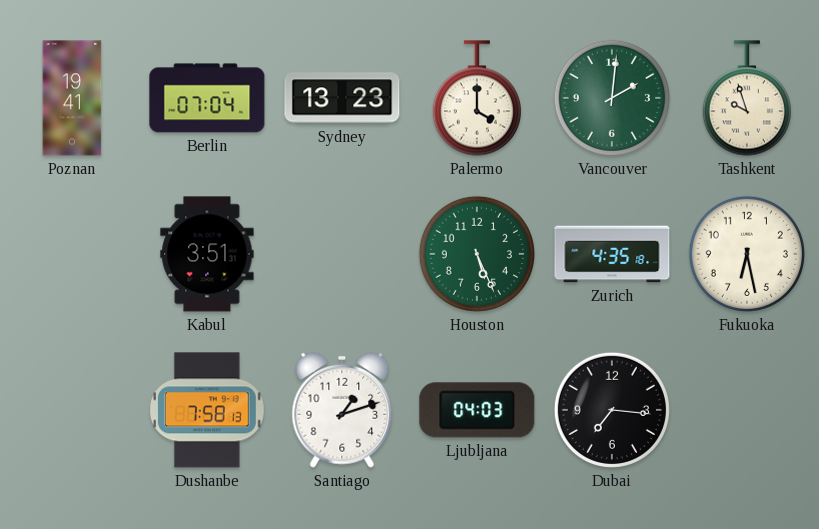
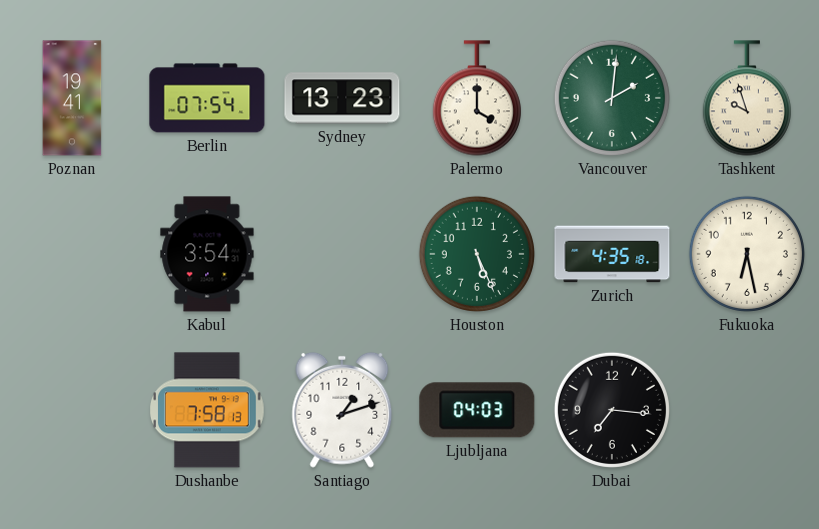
Berlin: 07:04 -> 07:54
Kabul: 3:51 -> 3:54
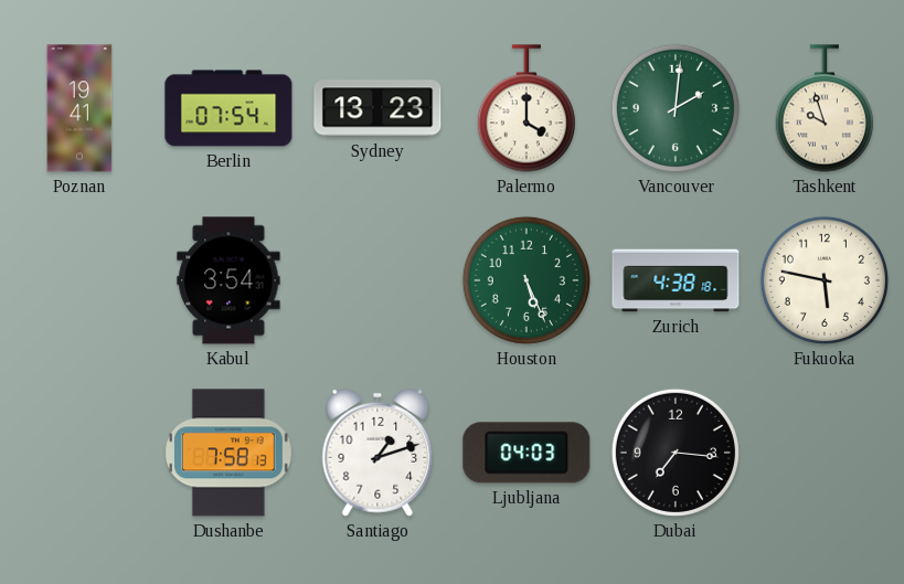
Zurich: 4:35 -> 4:38
Fukuoka: 6:28 -> 5:47
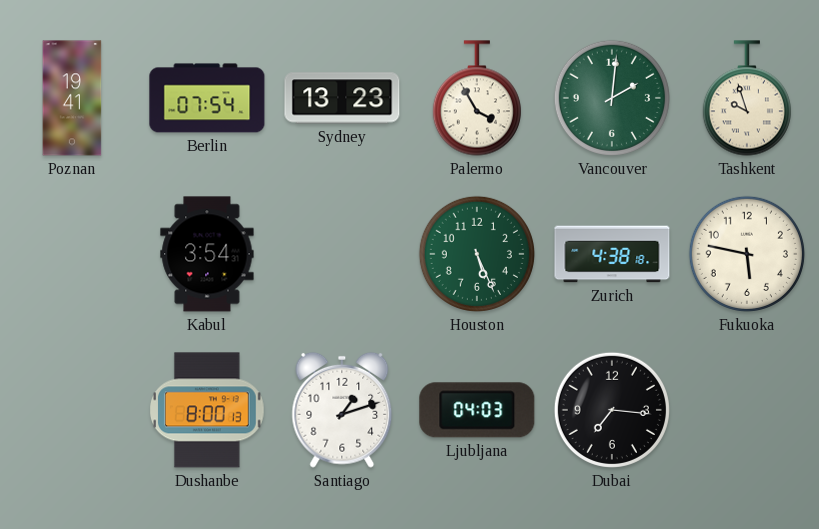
Palermo: 4:00 -> 3:55
Dushanbe: 7:58 -> 8:00
